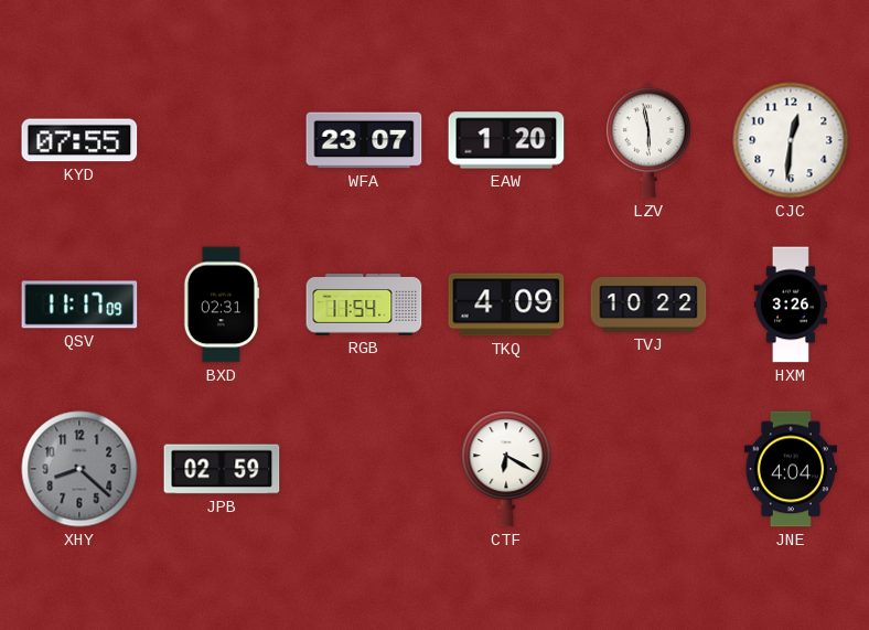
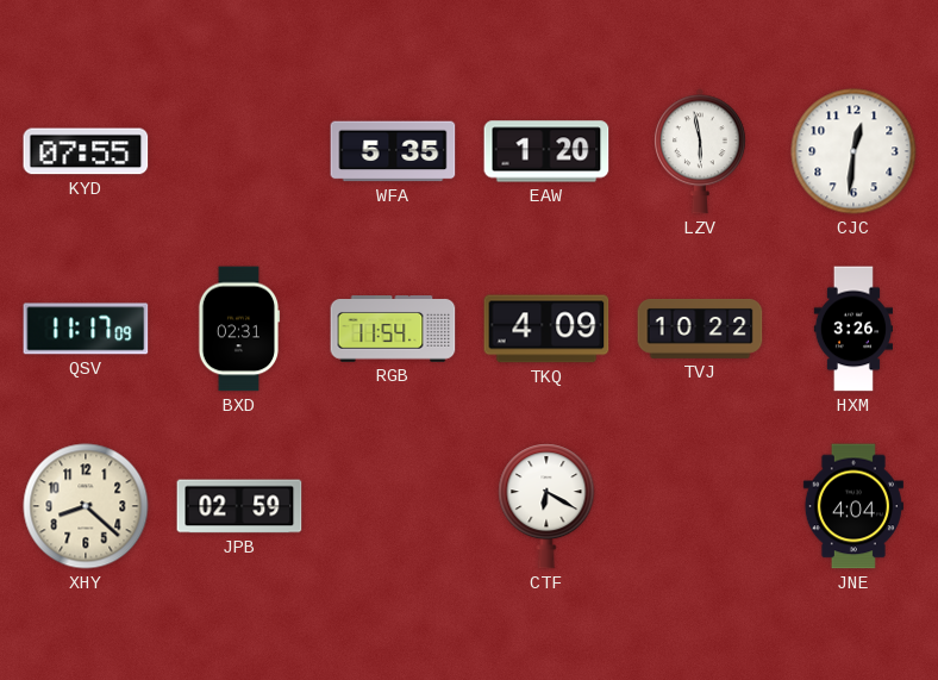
WFA: 23:07 -> 5:35
XHY dial: grey -> cream
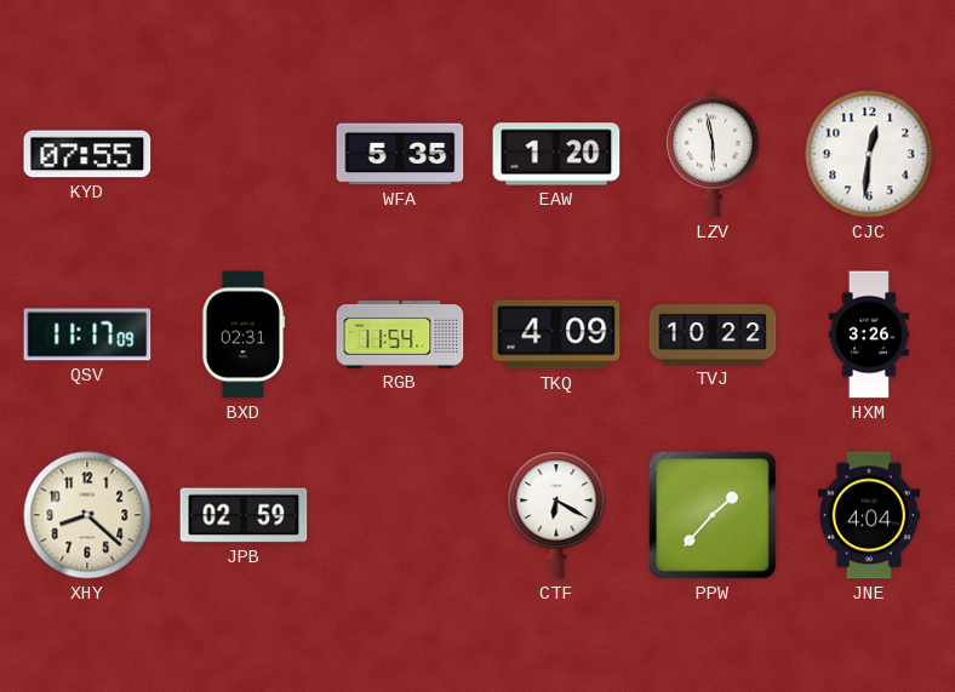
PPW: none -> 1:37
